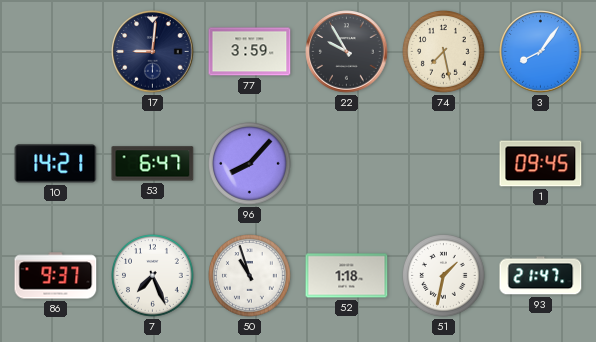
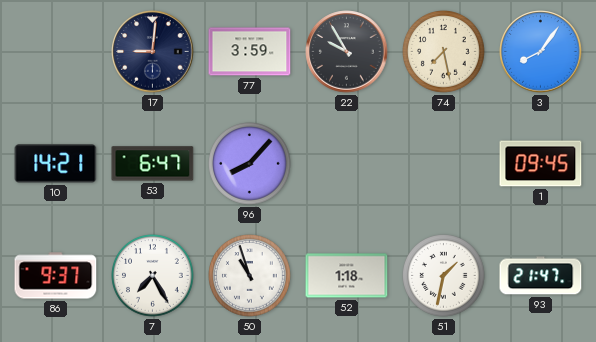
7: 7:26 -> 7:25
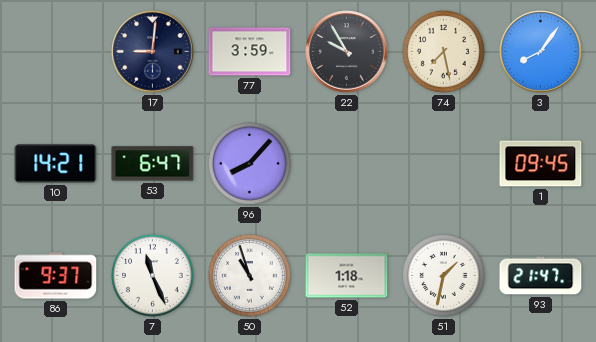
7: 7:25 -> 11:26
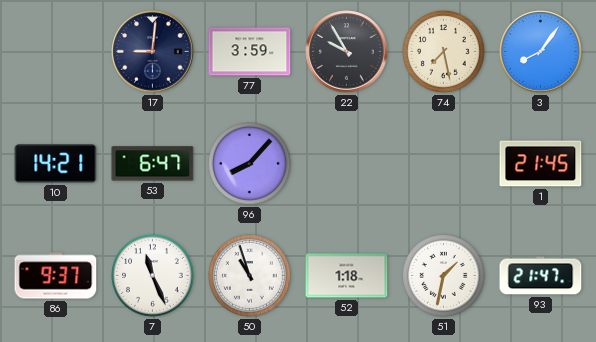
1: 09:45 -> 21:45
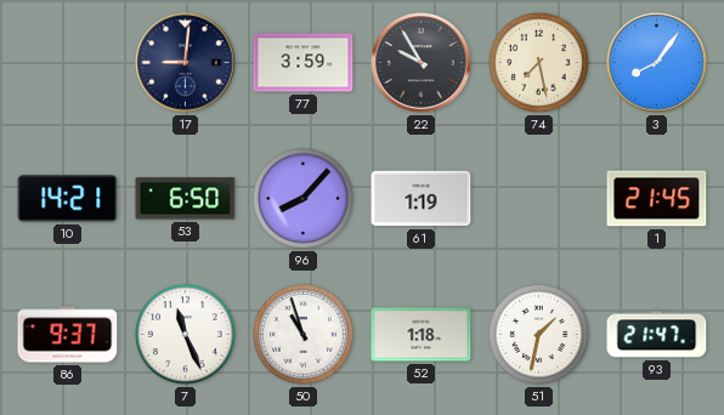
53: 6:47 -> 6:50
61: none -> 1:19
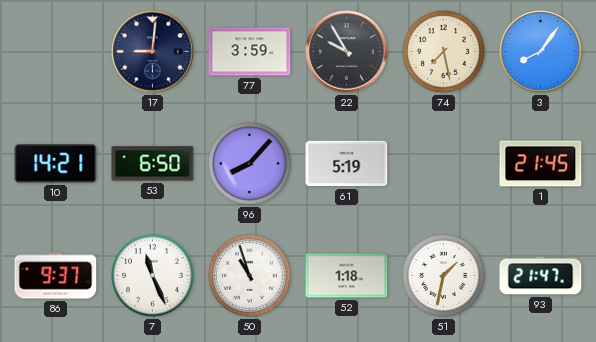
61: 1:19 -> 5:19
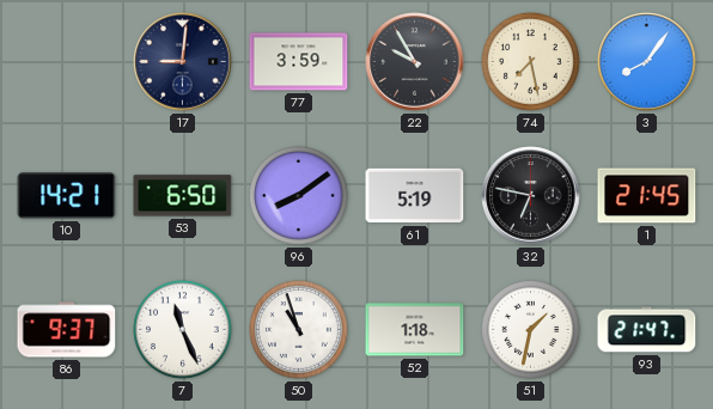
96: 8:07 -> 8:09
32: none -> 6:47
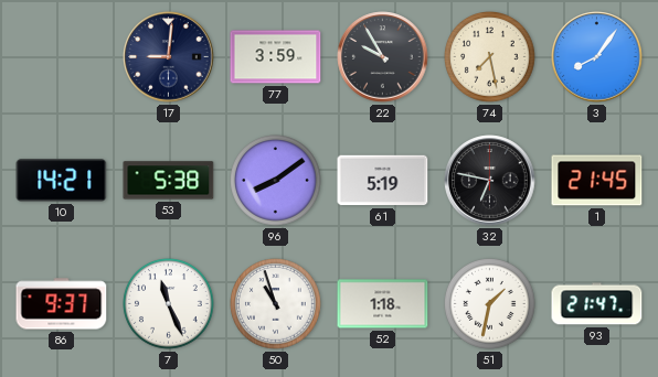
53: 6:50 -> 5:38
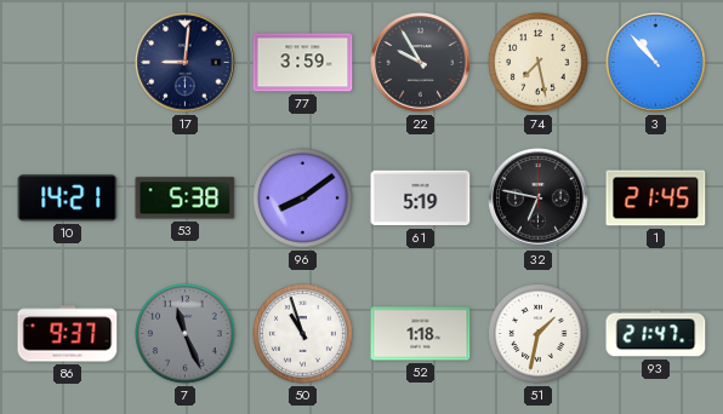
3: 8:06 -> 10:53
7 dial: white -> grey
